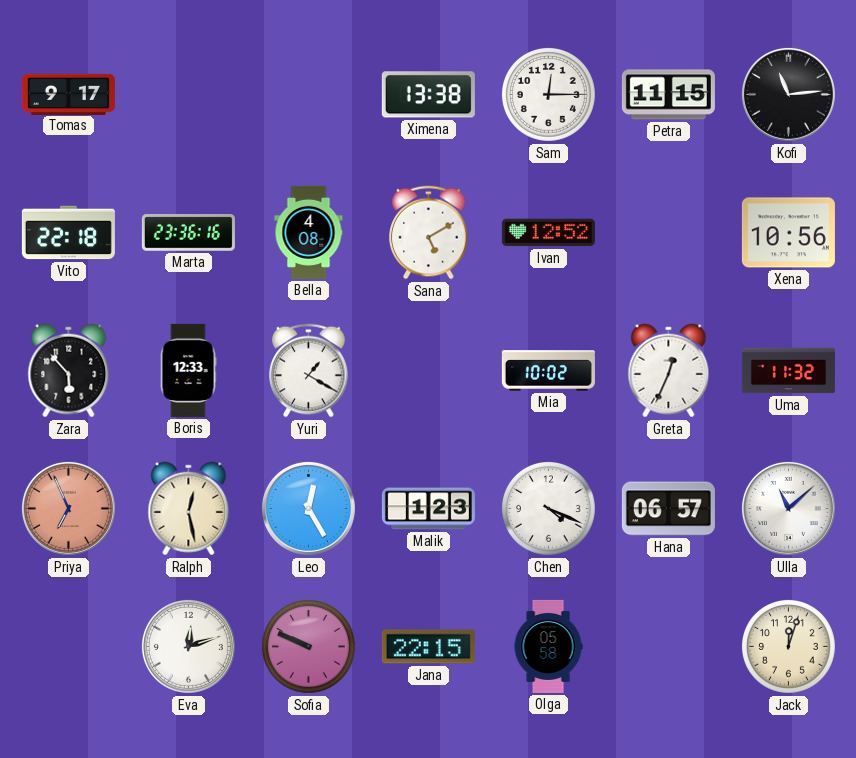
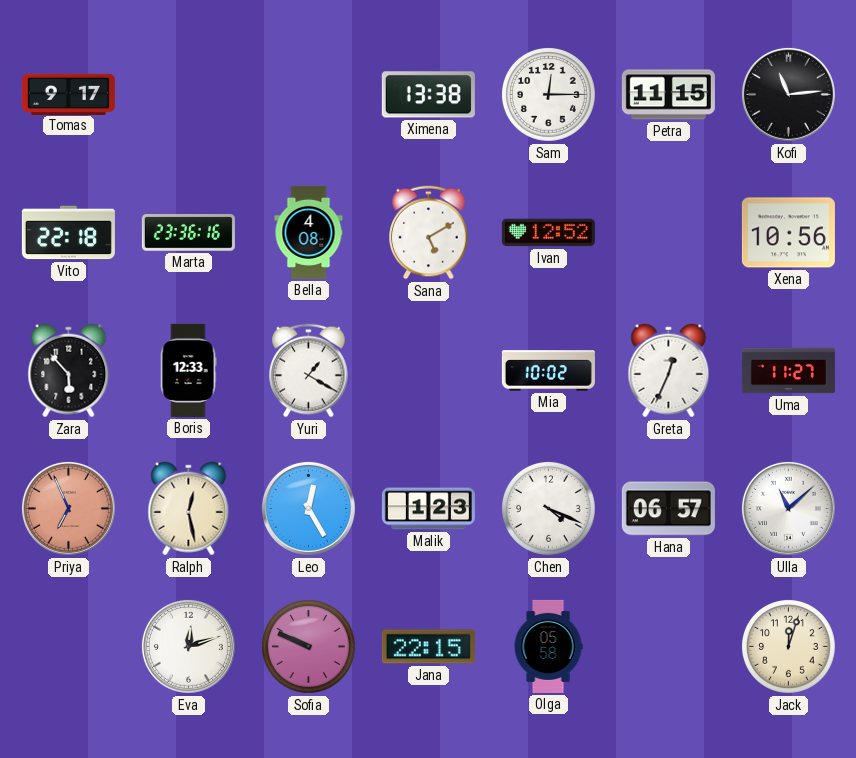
Uma: 11:32 -> 11:27
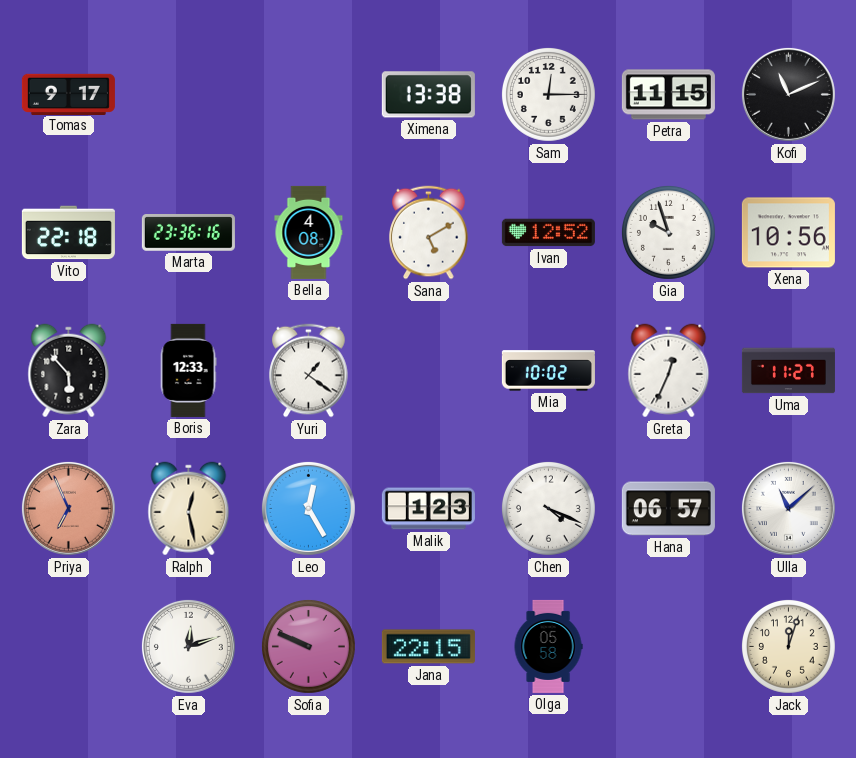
Kofi: 11:14 -> 11:11
Gia: none -> 9:57
Yuri: 1:20 -> 1:21
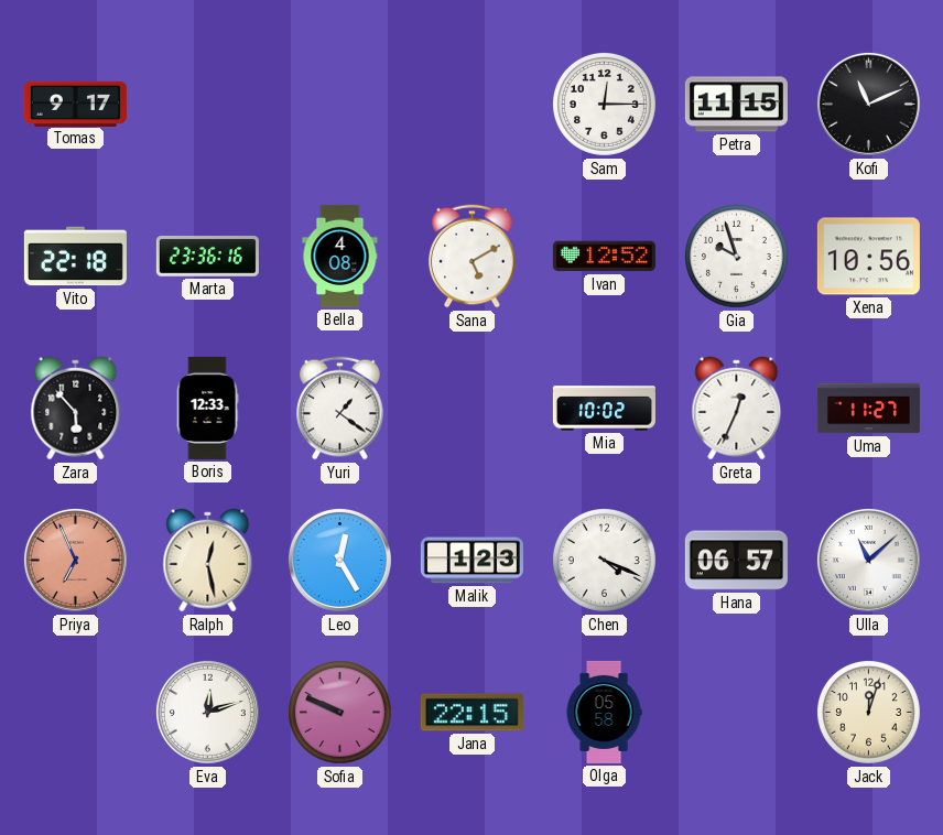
Ximena: 13:38 -> none
